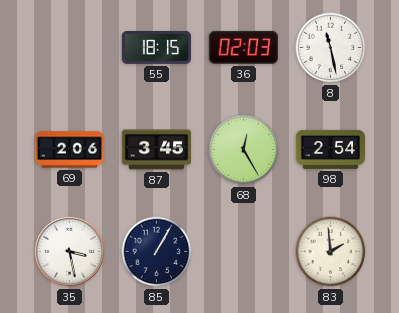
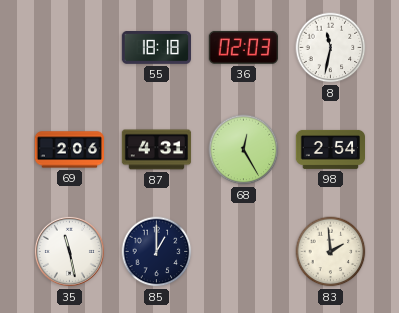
55: 18:15 -> 18:18
8: 11:28 -> 11:32
87: 3:45 -> 4:31
35: 3:28 -> 11:28
85: 1:05 -> 1:00
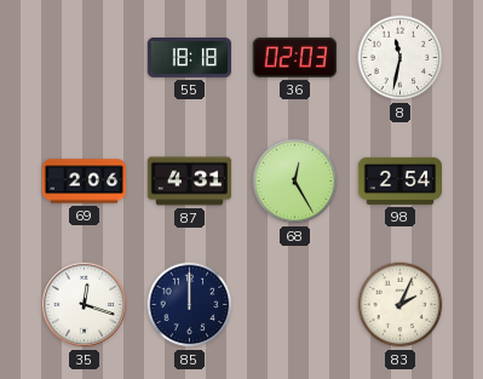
35: 11:28 -> 12:18
85: 1:00 -> 12:00
83: 1:59 -> 2:04
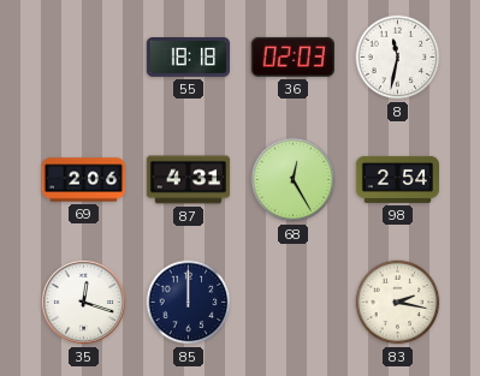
83: 2:04 -> 2:17
